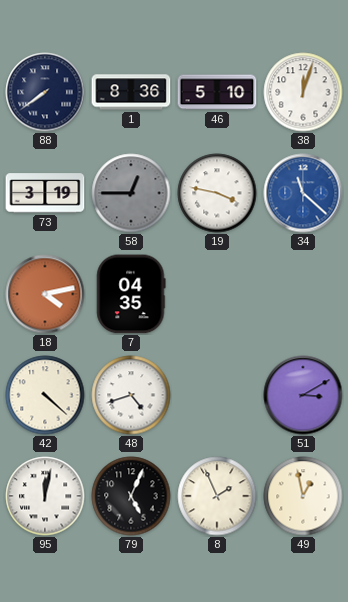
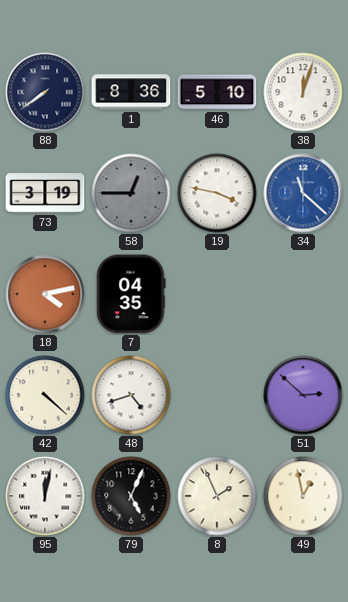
51: 3:10 -> 2:52
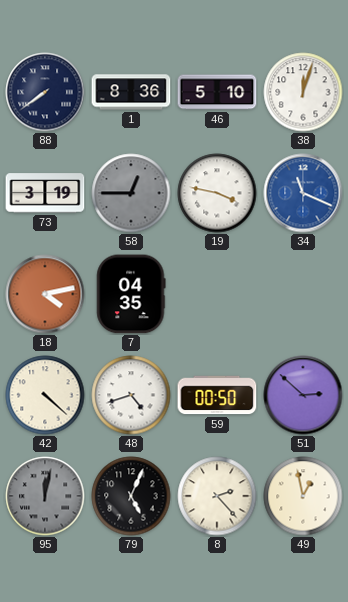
34: 11:22 -> 11:19
59: none -> 00:50
95 dial: white -> grey
8: 1:56 -> 2:23
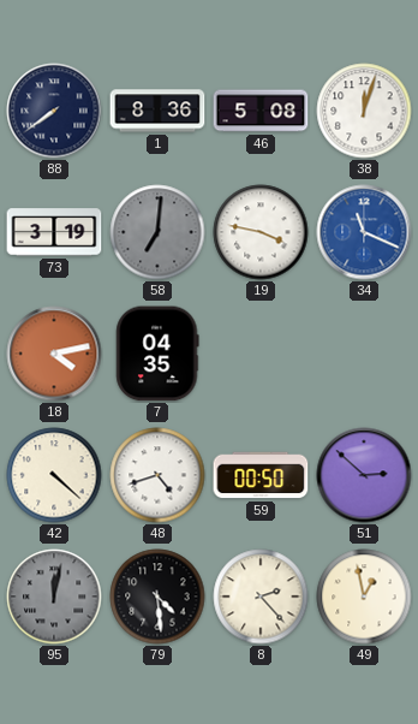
46: 5:10 -> 5:08
58: 12:45 -> 7:01
79: 5:04 -> 4:29
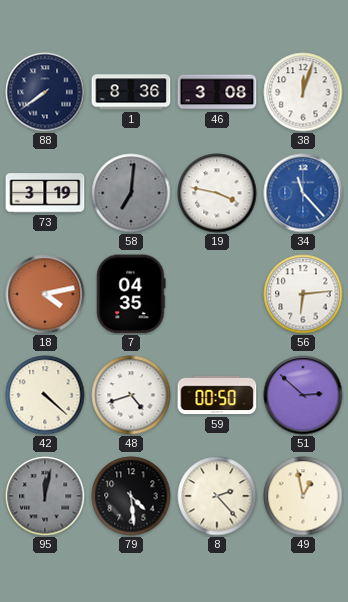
46: 5:08 -> 3:08
34: 11:19 -> 11:23
56: none -> 6:14
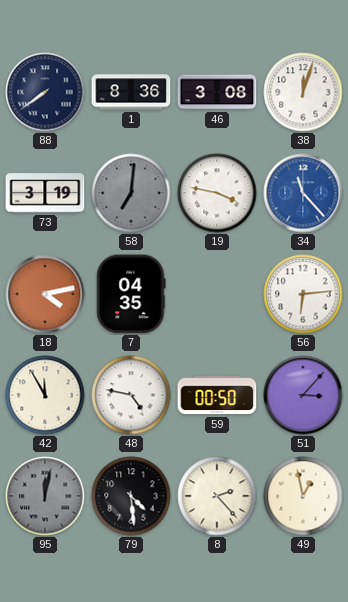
42: 4:22 -> 11:55
48: 4:42 -> 4:47
51: 2:52 -> 3:07
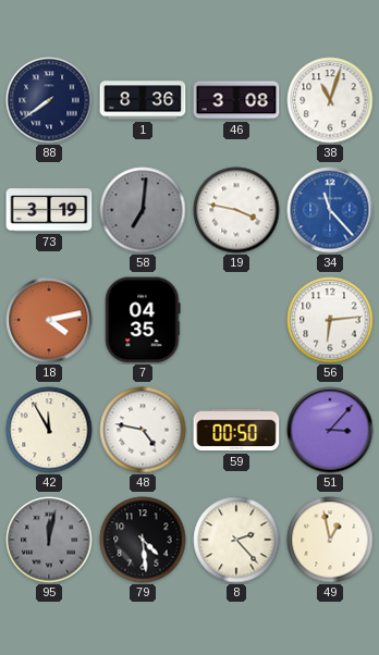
38: 12:03 -> 11:03
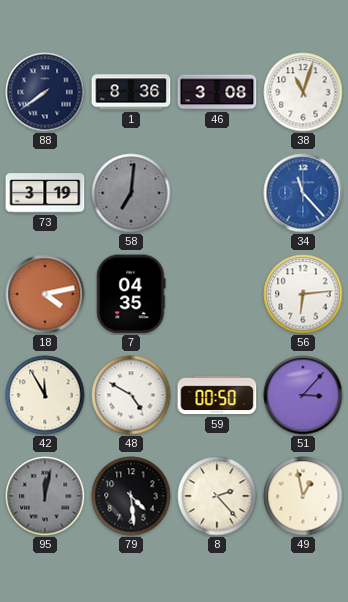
19: 3:47 -> none
48: 4:47 -> 4:50
